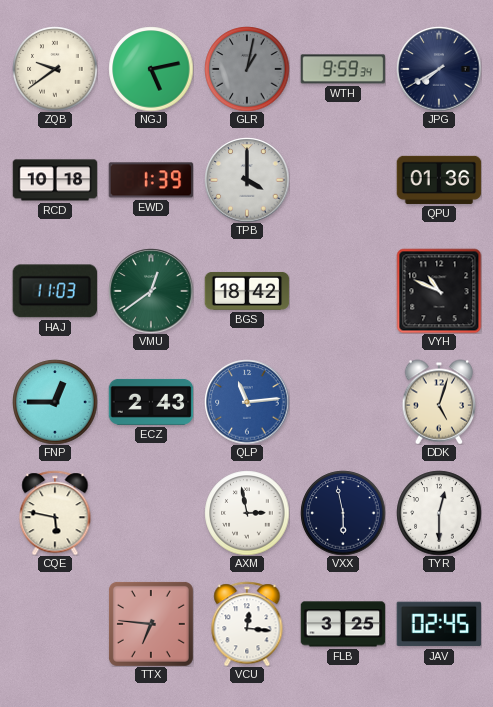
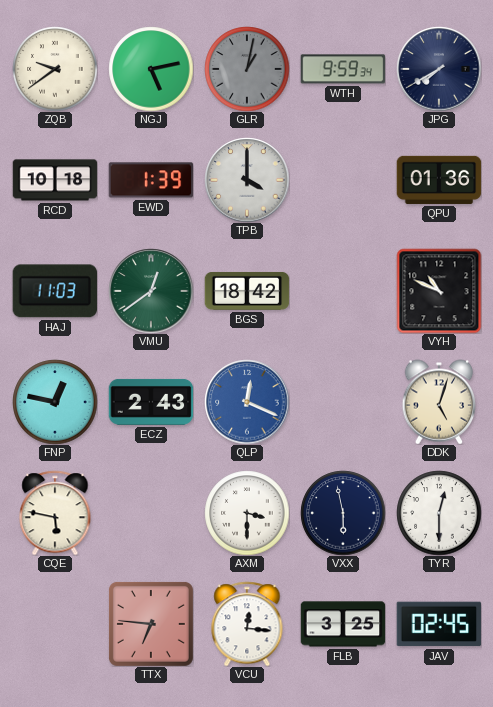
FNP: 12:45 -> 12:47
QLP: 11:14 -> 12:19
AXM: 2:58 -> 3:30
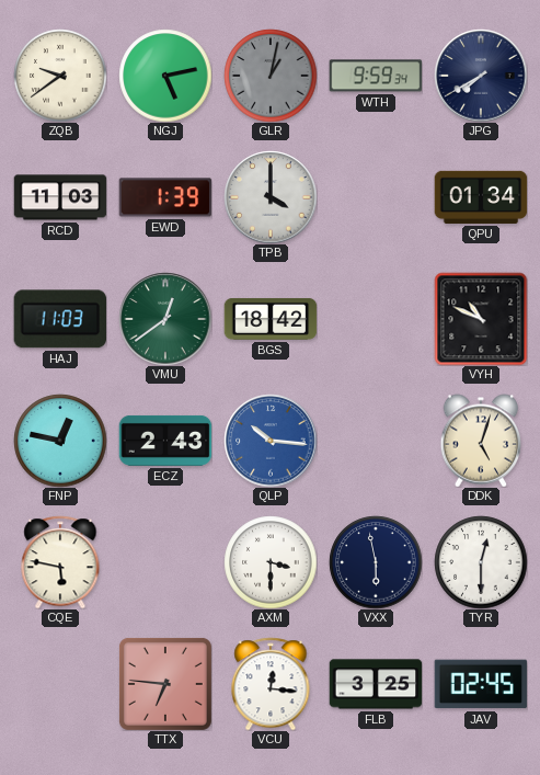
RCD: 10:18 -> 11:03
QPU: 01:36 -> 01:34
QLP: 12:19 -> 10:16
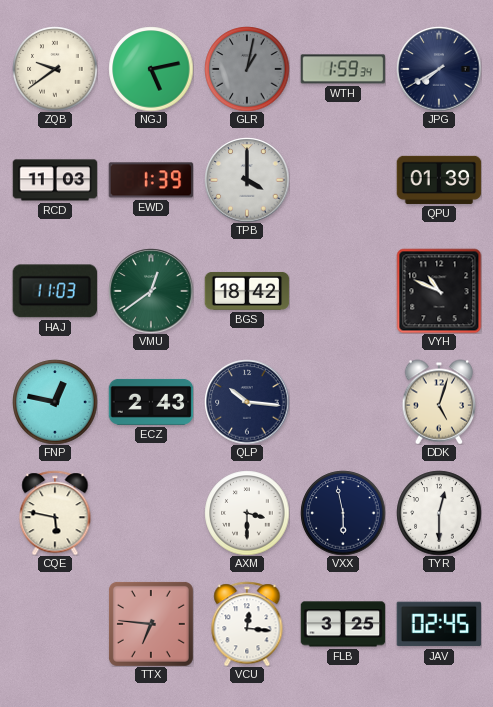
WTH: 9:59 -> 1:59
QPU: 01:34 -> 01:39
QLP dial: blue -> navy
